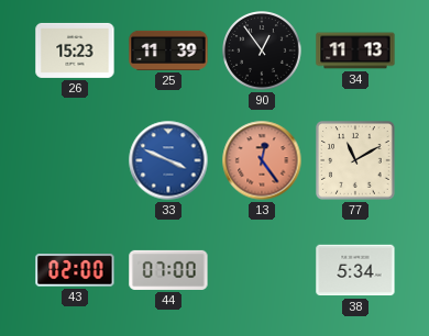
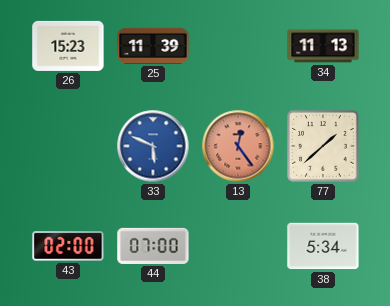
90: 12:54 -> none
33: 3:49 -> 5:49
77: 11:10 -> 1:38
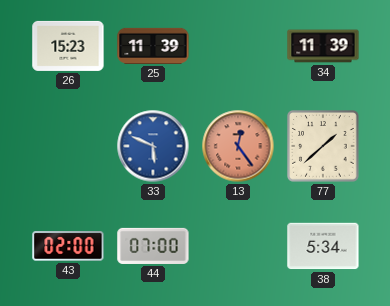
34: 11:13 -> 11:39
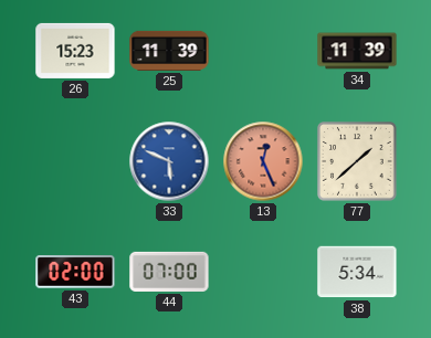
13: 12:24 -> 12:26
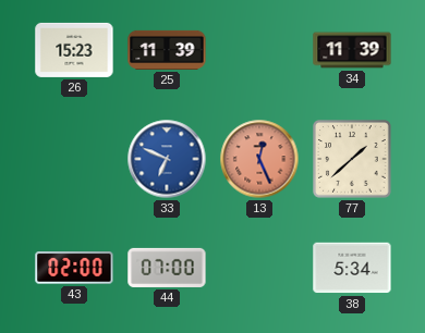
33: 5:49 -> 6:49
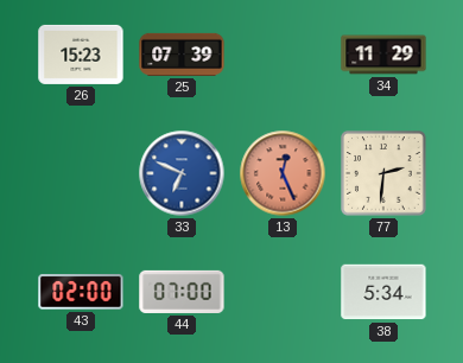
25: 11:39 -> 07:39
34: 11:39 -> 11:29
77: 1:38 -> 2:31
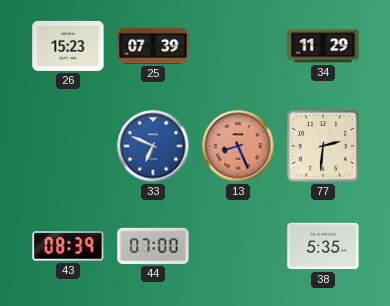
13: 12:26 -> 8:26
43: 02:00 -> 08:39
38: 5:34 -> 5:35
